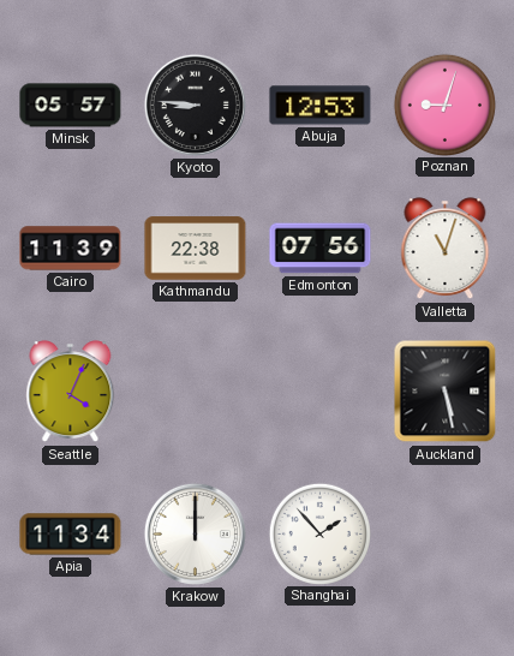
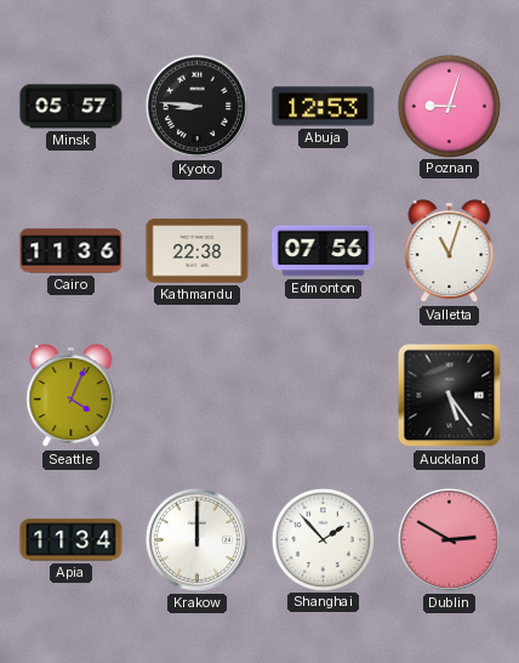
Cairo: 11:39 -> 11:36
Auckland: 5:28 -> 5:24
Dublin: none -> 2:50
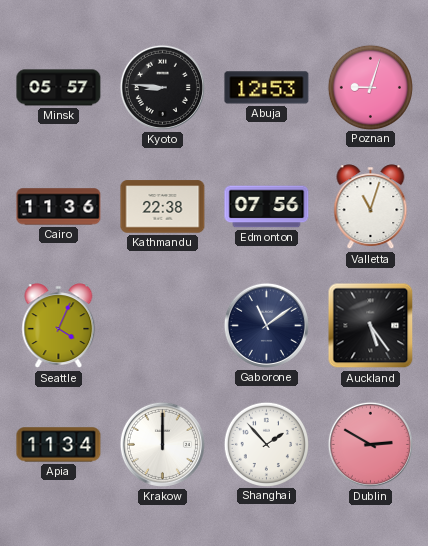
Gaborone: none -> 11:09
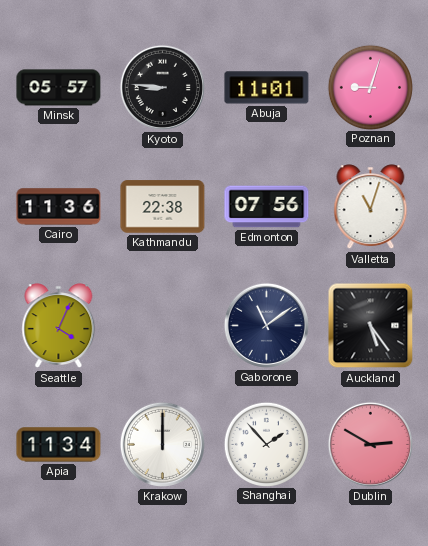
Abuja: 12:53 -> 11:01
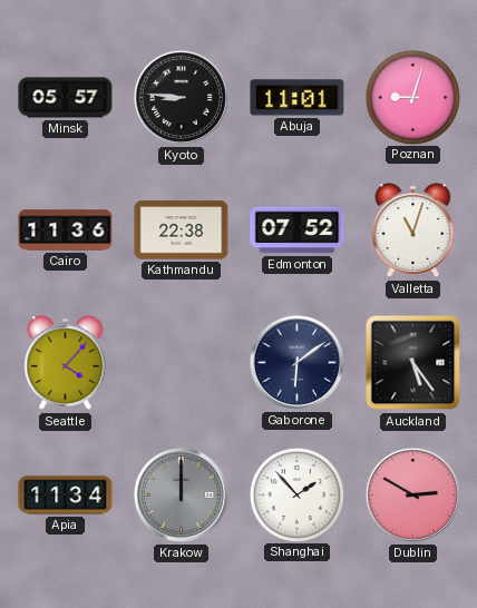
Edmonton: 07:56 -> 07:52
Seattle: 4:04 -> 4:07
Gaborone: 11:09 -> 6:09
Krakow dial: white -> grey
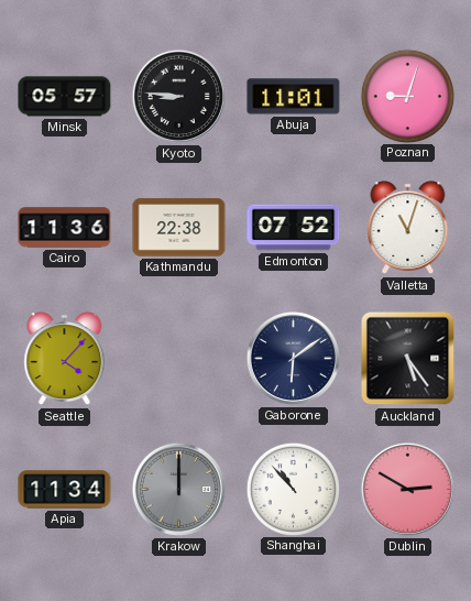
Shanghai: 1:53 -> 10:53
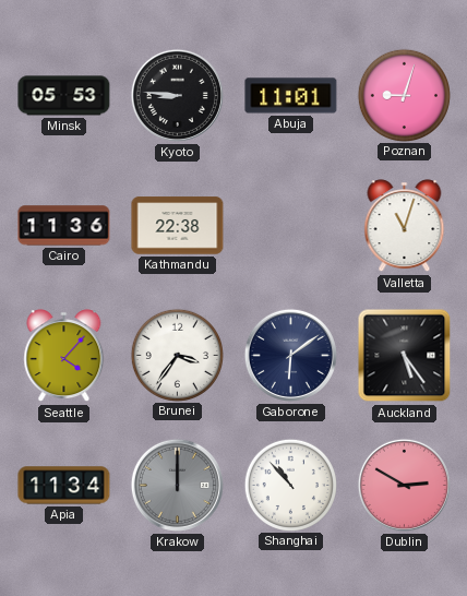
Minsk: 05:57 -> 05:53
Edmonton: 07:52 -> none
Brunei: none -> 3:36
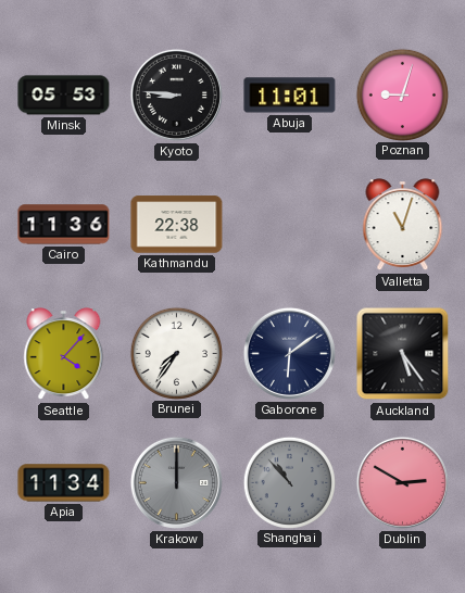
Brunei: 3:36 -> 7:36
Shanghai dial: white -> grey
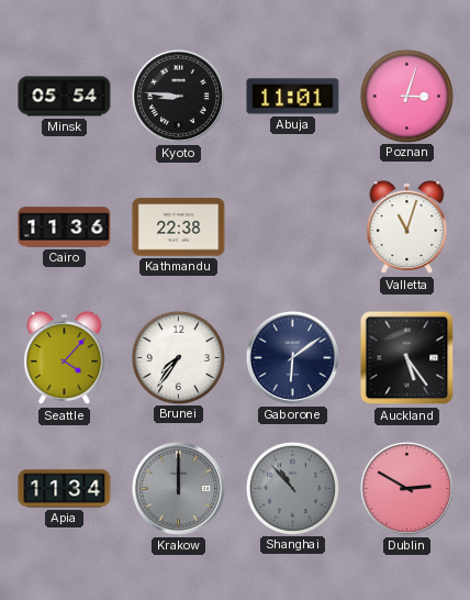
Minsk: 05:53 -> 05:54
Poznan: 9:03 -> 3:03
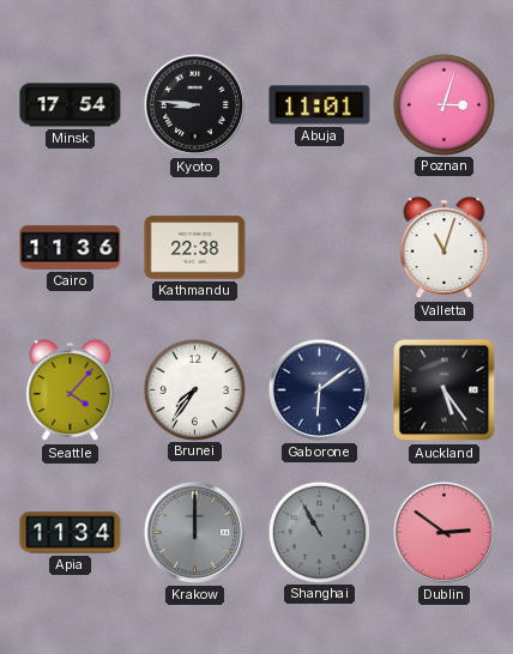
Minsk: 05:54 -> 17:54
Shanghai: 10:53 -> 10:55
Dublin: 2:50 -> 2:51
